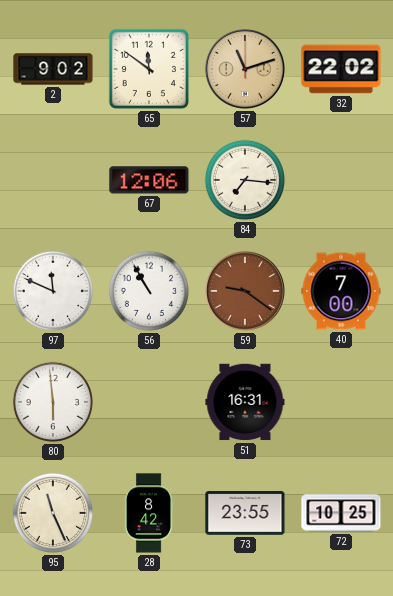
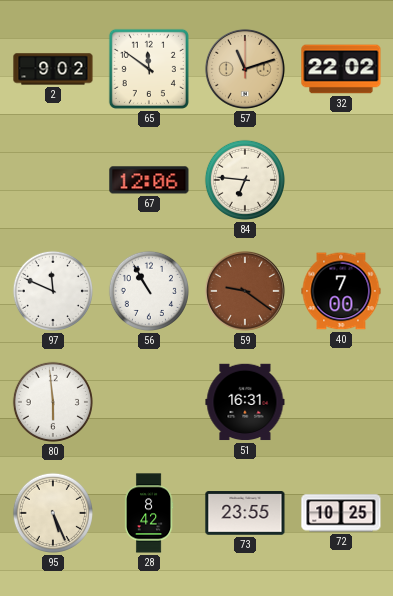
84: 7:16 -> 6:46
95: 11:26 -> 5:26
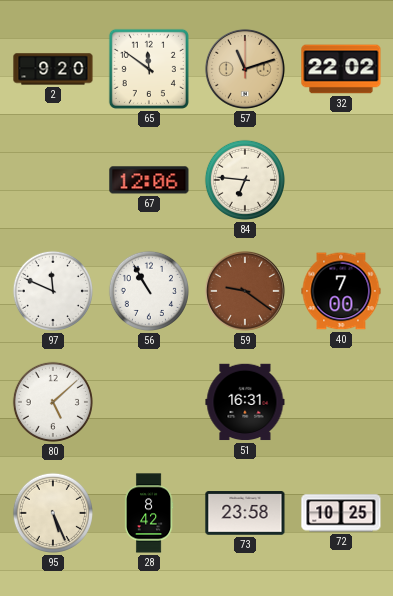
2: 9:02 -> 9:20
80: 5:59 -> 5:08
73: 23:55 -> 23:58
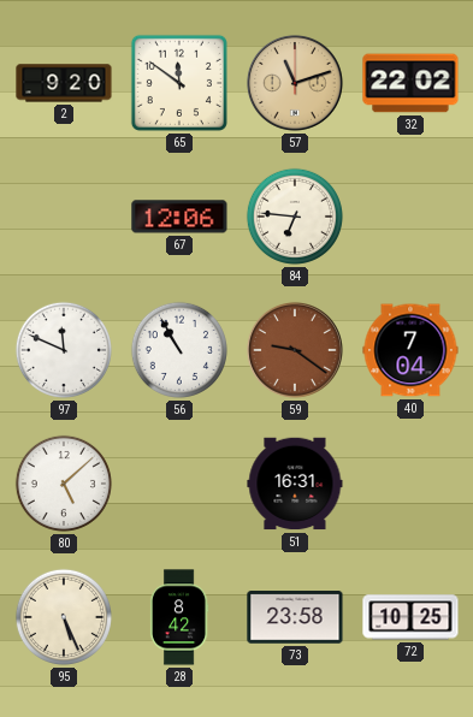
40: 7:00 -> 7:04
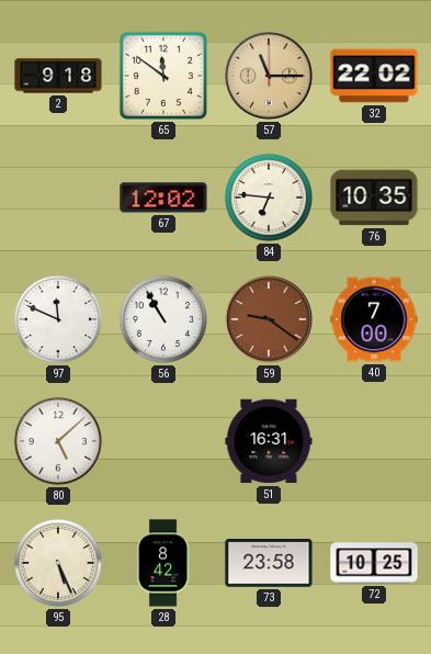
2: 9:20 -> 9:18
57: 11:12 -> 11:15
67: 12:06 -> 12:02
76: none -> 10:35
40: 7:04 -> 7:00
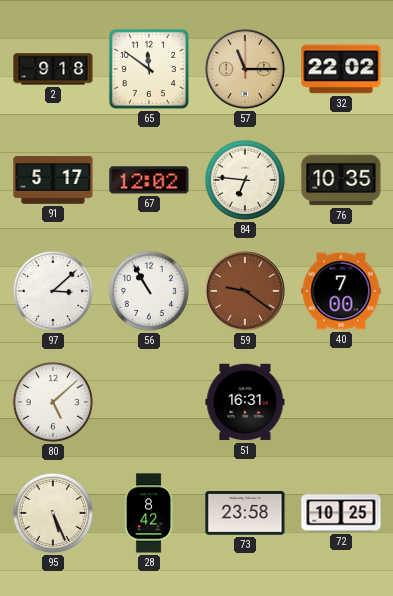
91: none -> 5:17
97: 11:49 -> 3:08
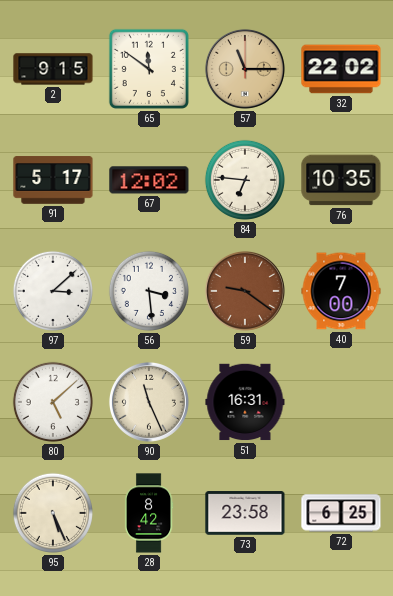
2: 9:18 -> 9:15
56: 10:55 -> 3:29
90: none -> 11:26
72: 10:25 -> 6:25
